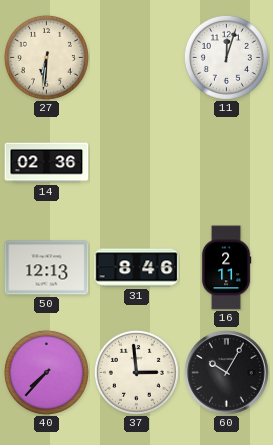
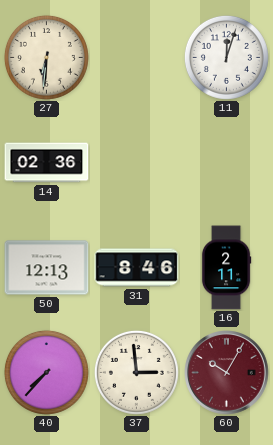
60 dial: black -> burgundy
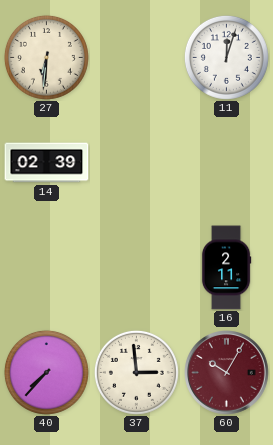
14: 02:36 -> 02:39
50: 12:13 -> none
31: 8:46 -> none
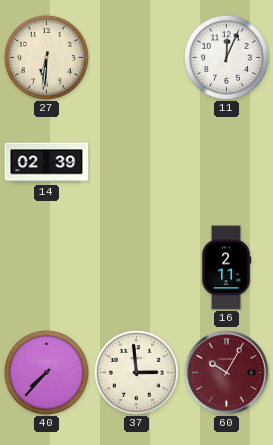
11: 12:03 -> 12:04
